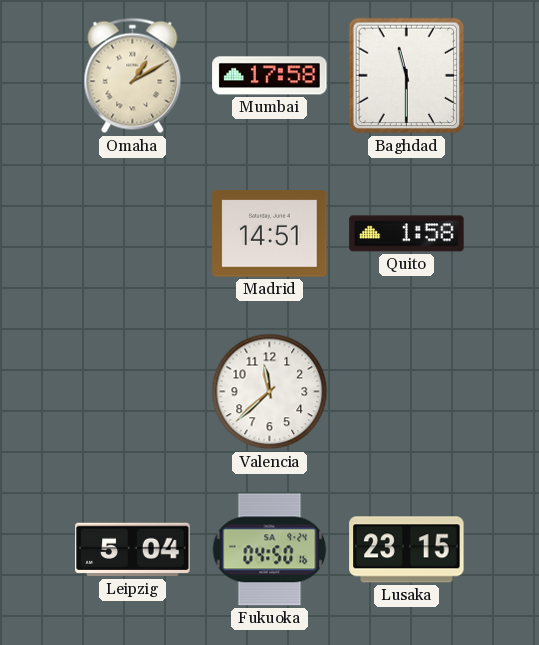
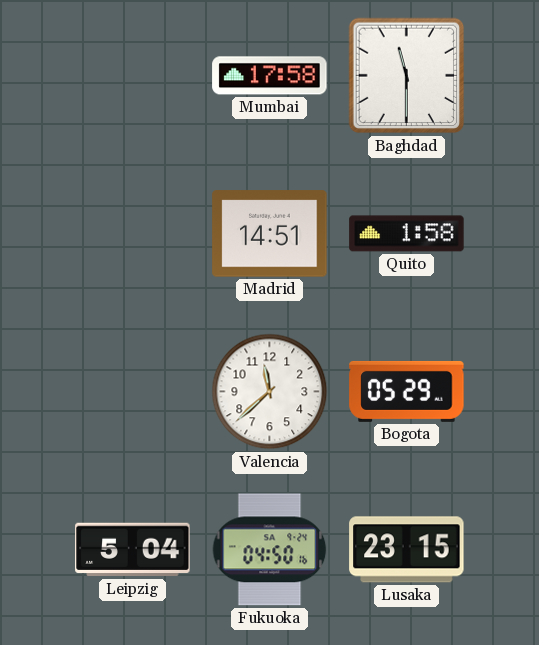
Omaha: 1:10 -> none
Bogota: none -> 05:29
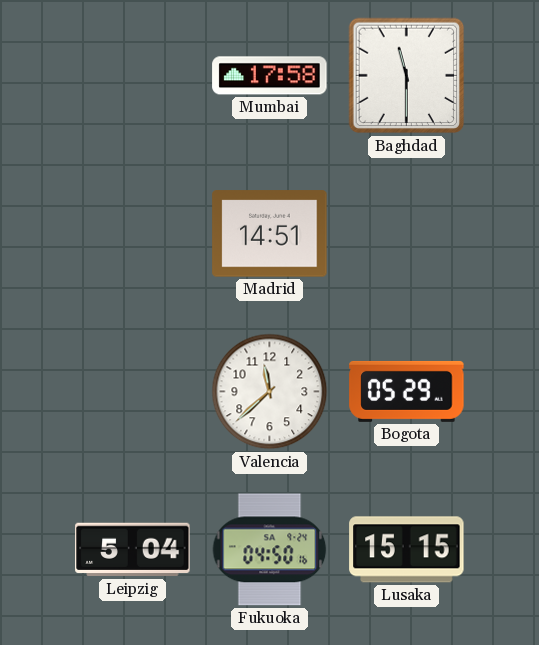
Quito: 1:58 -> none
Lusaka: 23:15 -> 15:15
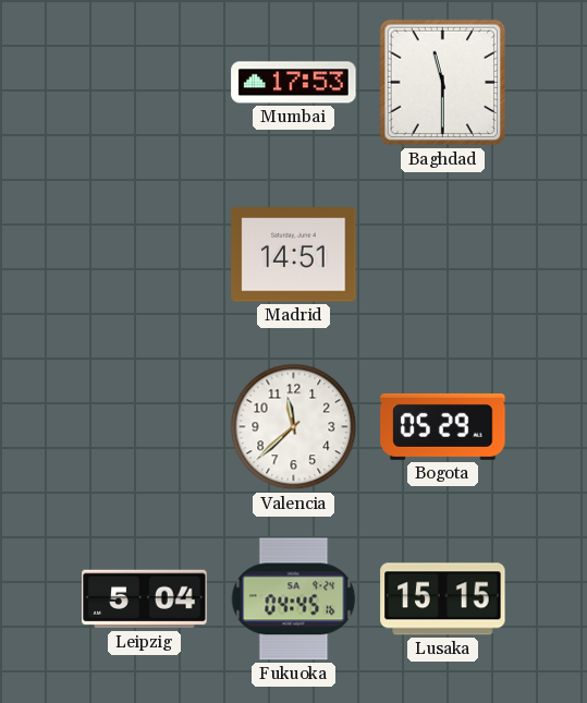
Mumbai: 17:58 -> 17:53
Fukuoka: 04:50 -> 04:45
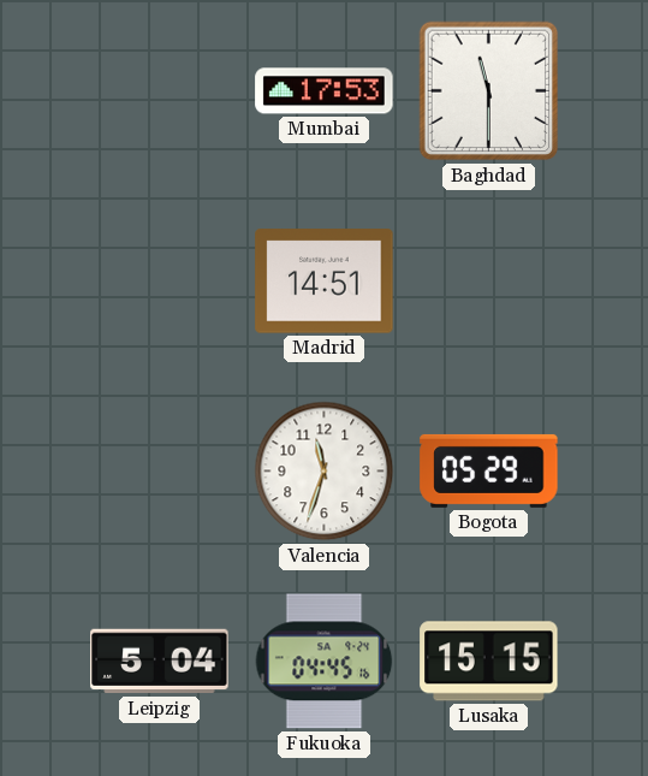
Valencia: 11:38 -> 11:33
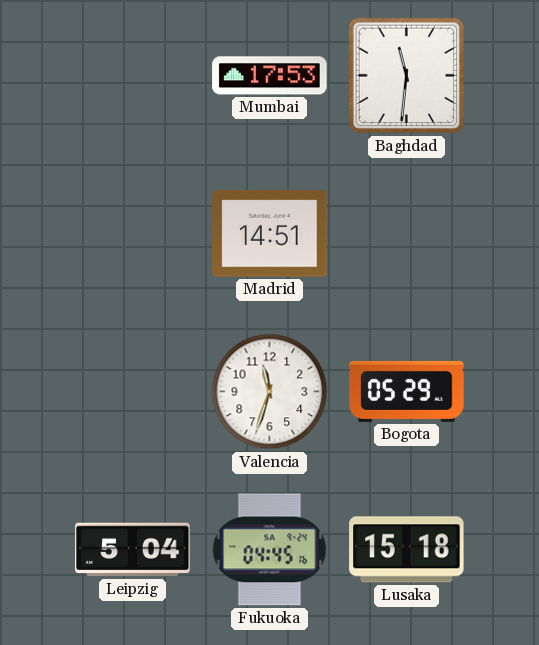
Baghdad: 11:30 -> 11:31
Lusaka: 15:15 -> 15:18
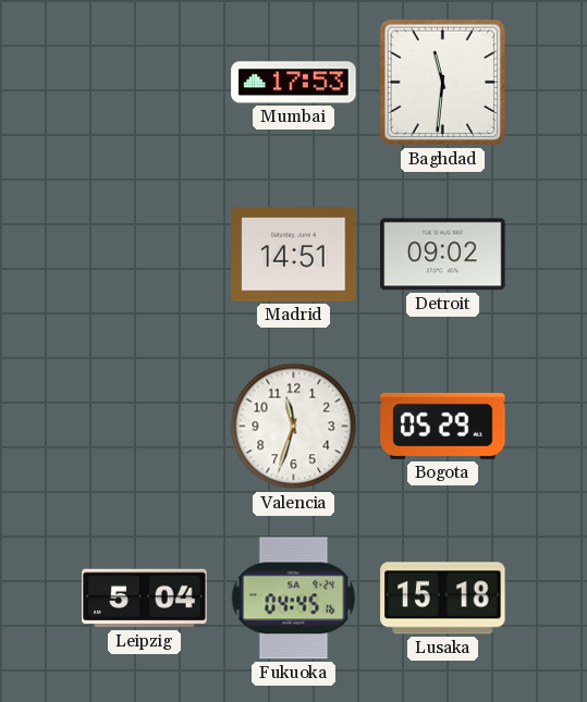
Detroit: none -> 09:02
